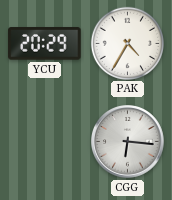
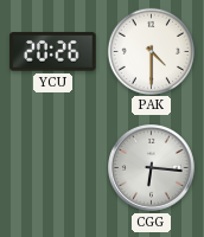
YCU: 20:29 -> 20:26
PAK: 4:35 -> 4:30
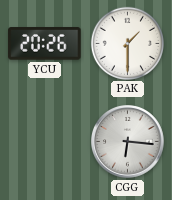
PAK: 4:30 -> 1:30
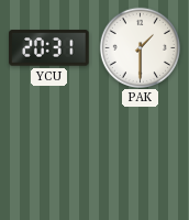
YCU: 20:26 -> 20:31
CGG: 6:16 -> none
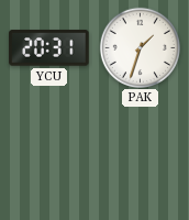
PAK: 1:30 -> 1:33
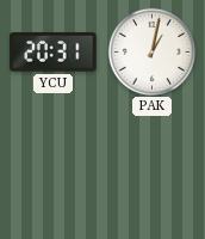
PAK: 1:33 -> 1:02
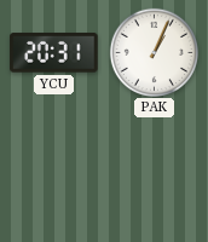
PAK: 1:02 -> 1:04
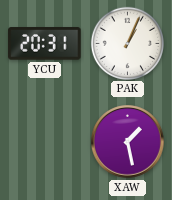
XAW: none -> 1:28
